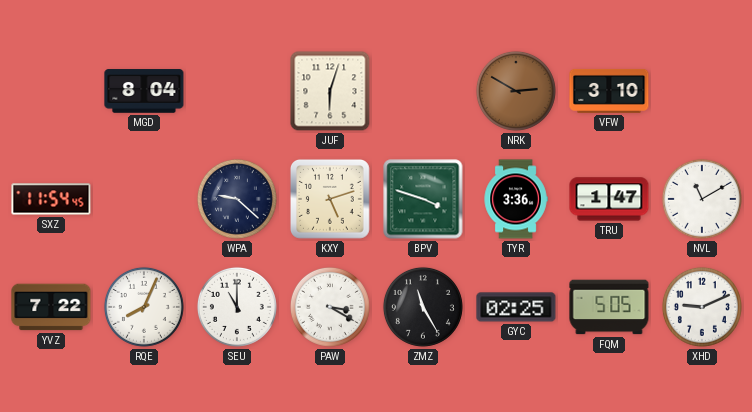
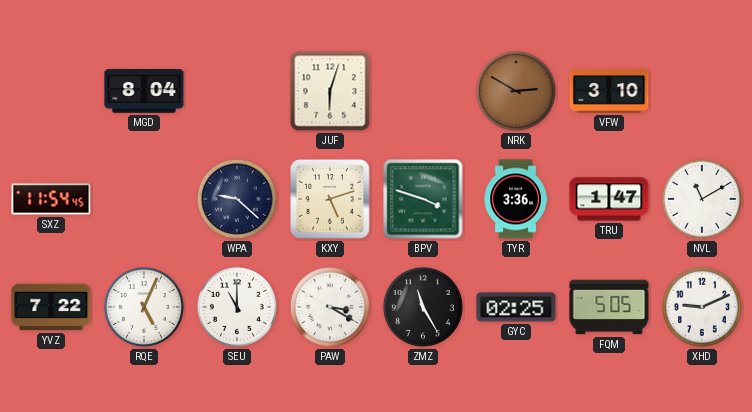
RQE: 8:04 -> 5:04
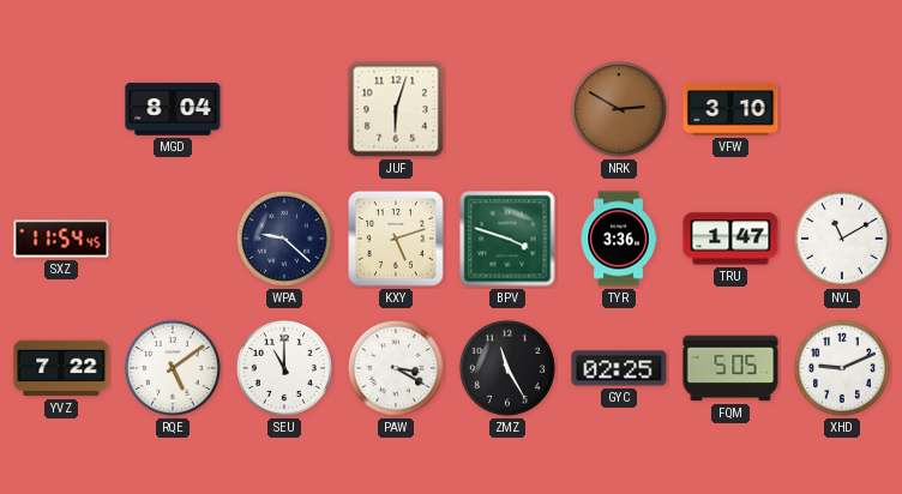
RQE: 5:04 -> 5:09
